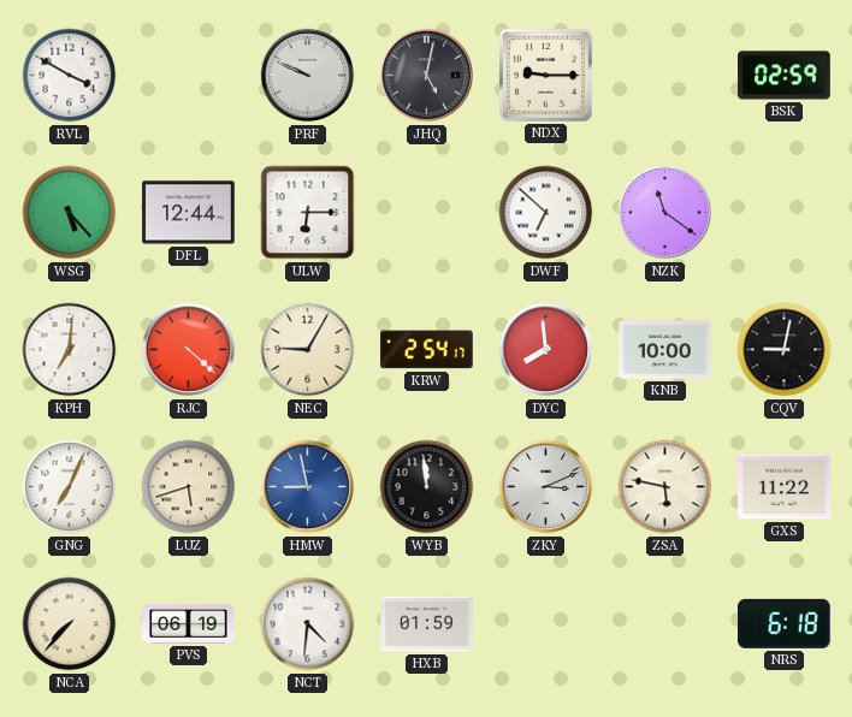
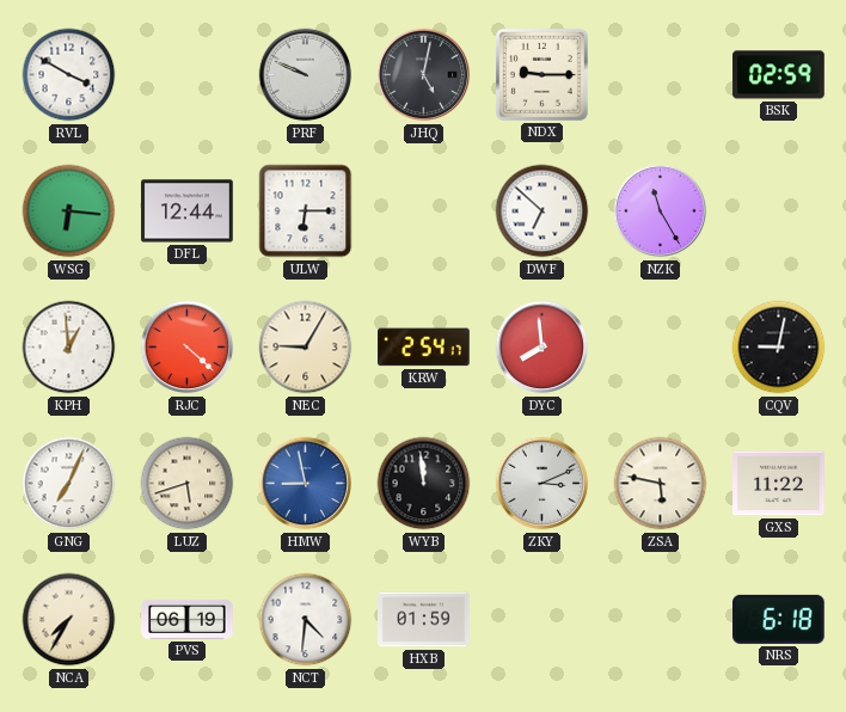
WSG: 5:23 -> 6:16
NZK: 11:21 -> 11:25
KPH: 7:01 -> 12:59
KNB: 10:00 -> none
NCA: 7:37 -> 7:35
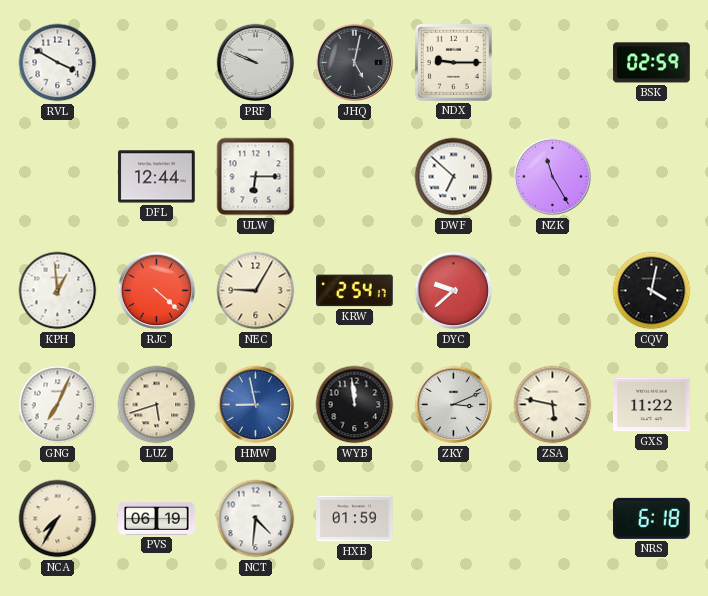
WSG: 6:16 -> none
DYC: 7:59 -> 9:38
CQV: 9:02 -> 4:02
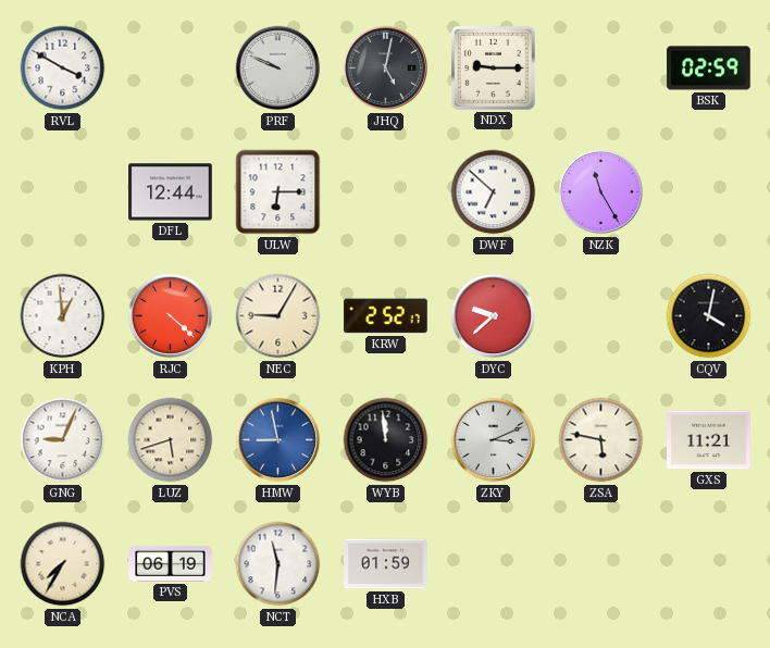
KRW: 2:54 -> 2:52
GNG: 7:04 -> 9:04
GXS: 11:22 -> 11:21
NCT: 4:31 -> 11:31
NRS: 6:18 -> none
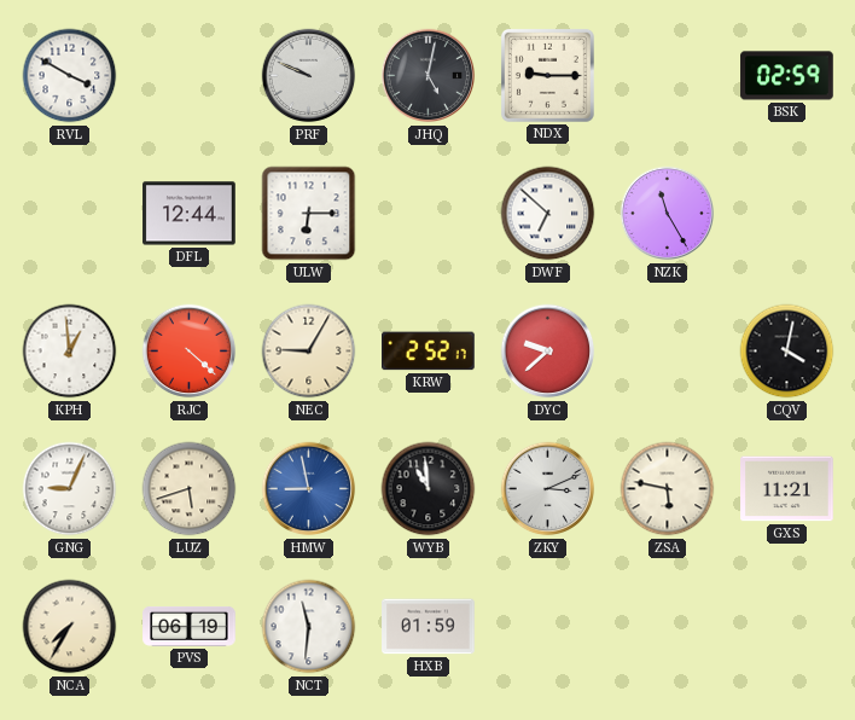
WYB: 11:59 -> 10:59
